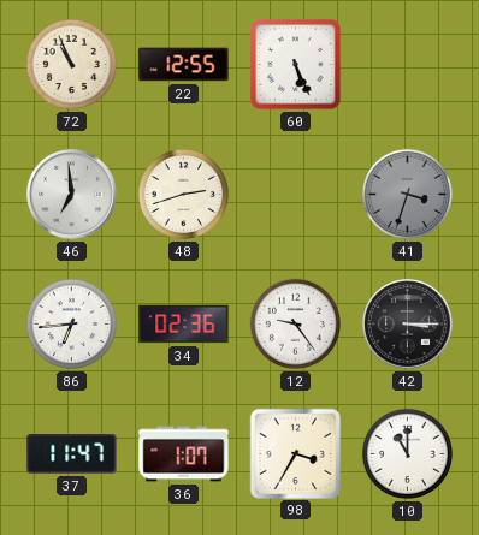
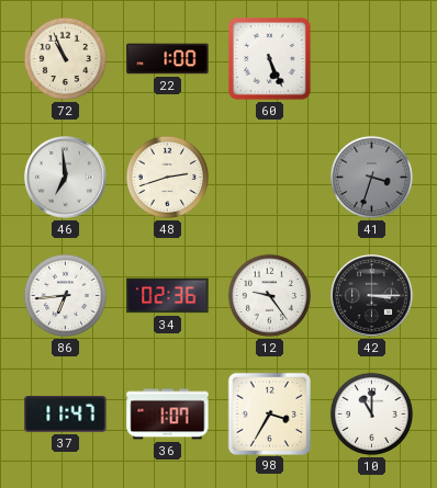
22: 12:55 -> 1:00
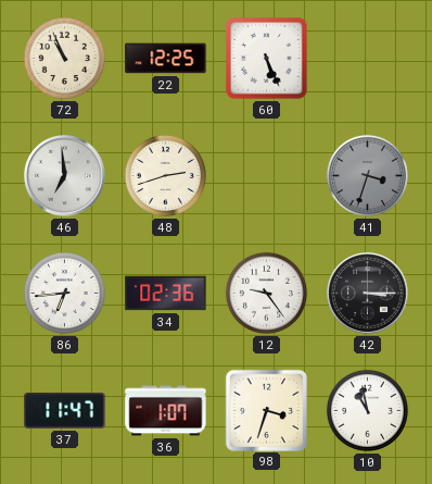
22: 1:00 -> 12:25
98: 3:35 -> 3:33
10: 11:00 -> 10:58
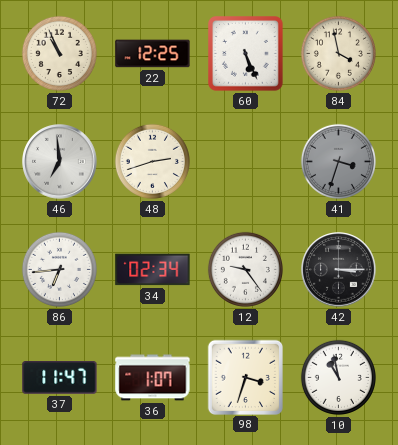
84: none -> 3:58
34: 02:36 -> 02:34
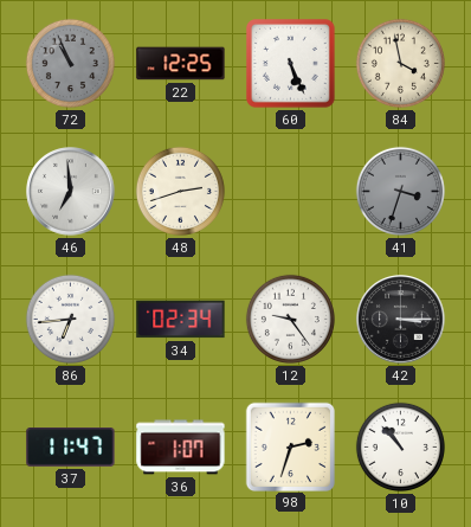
72 dial: cream -> grey
98: 3:33 -> 2:33
10: 10:58 -> 10:53
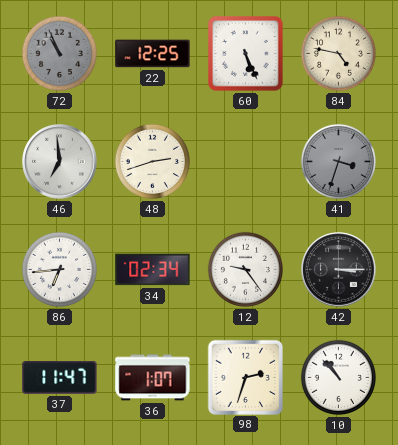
84: 3:58 -> 4:47
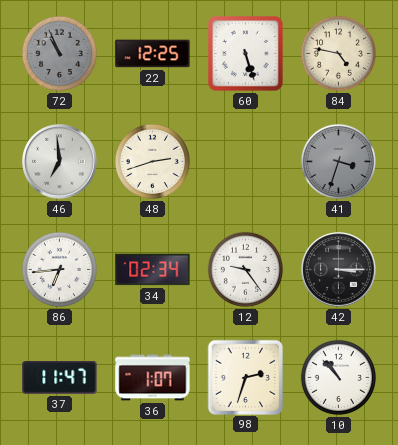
60: 5:26 -> 5:27
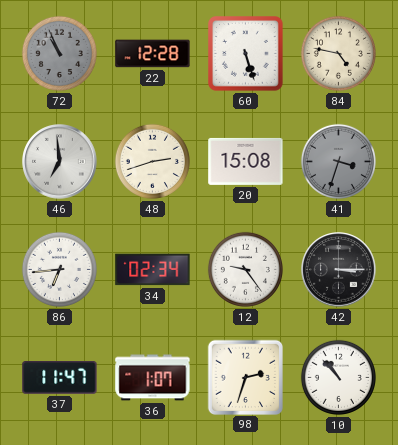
22: 12:25 -> 12:28
20: none -> 15:08
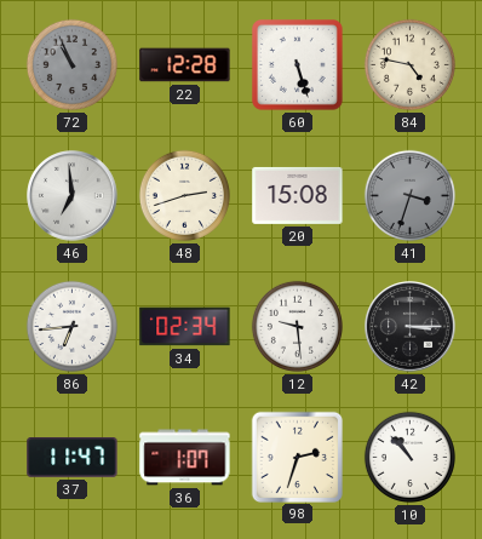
12: 9:24 -> 9:29
